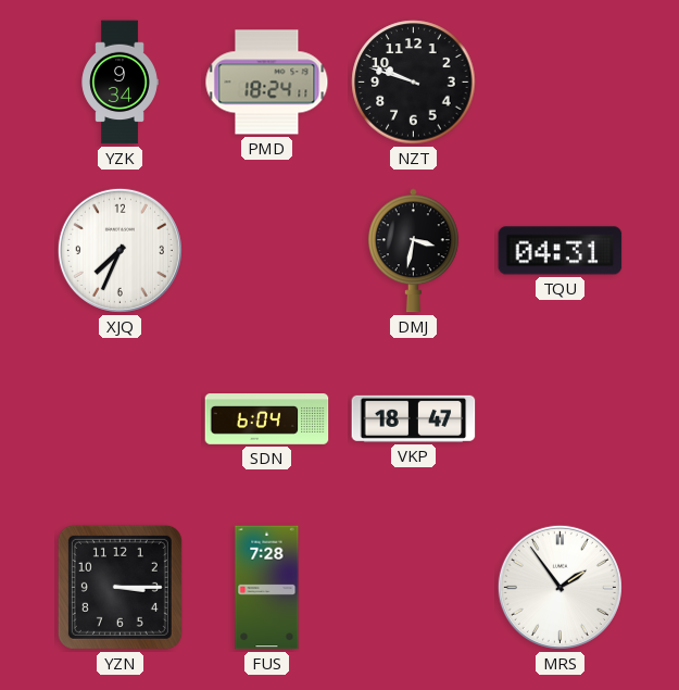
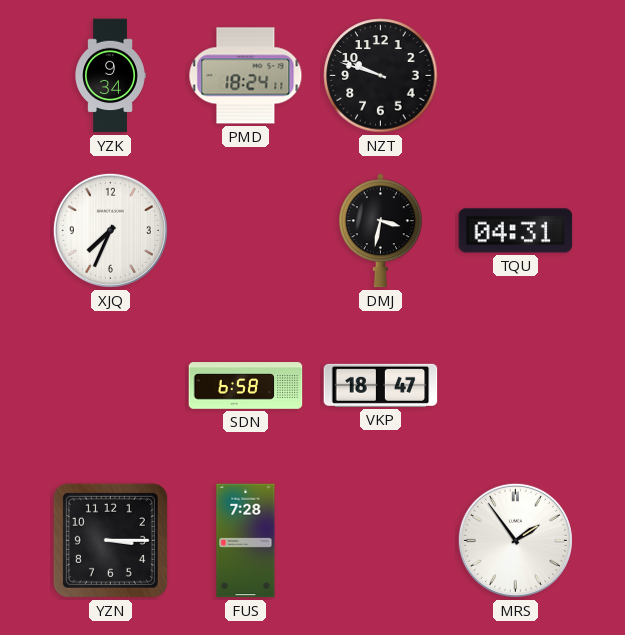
SDN: 6:04 -> 6:58
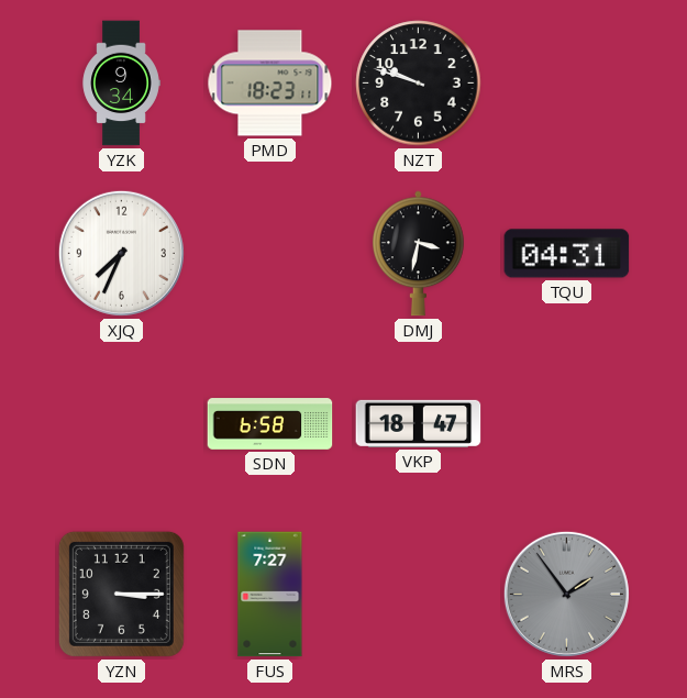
PMD: 18:24 -> 18:23
FUS: 7:28 -> 7:27
MRS dial: white -> grey
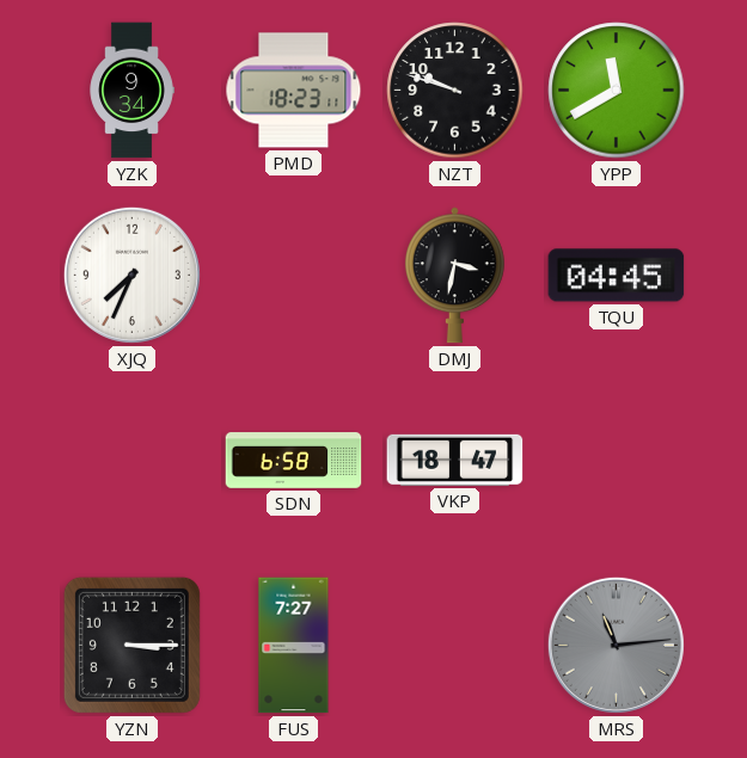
YPP: none -> 11:40
TQU: 04:31 -> 04:45
MRS: 1:54 -> 11:14
